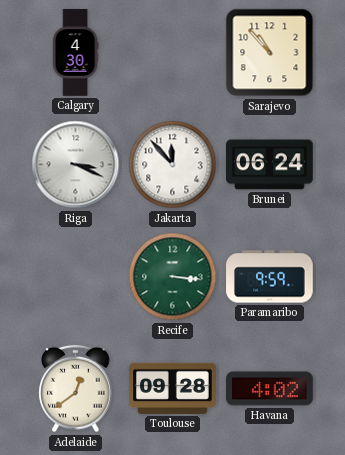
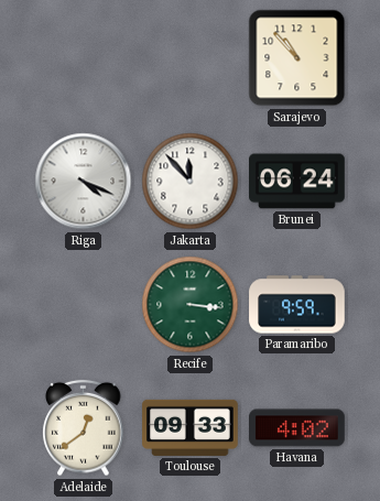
Calgary: 4:30 -> none
Riga: 3:19 -> 4:19
Toulouse: 09:28 -> 09:33
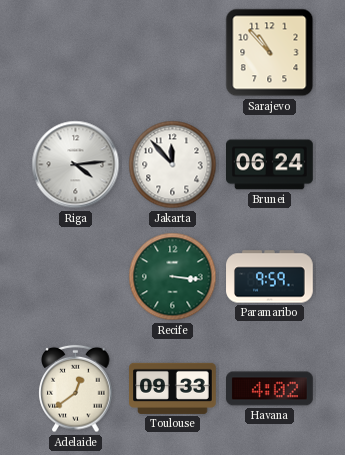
Riga: 4:19 -> 4:14
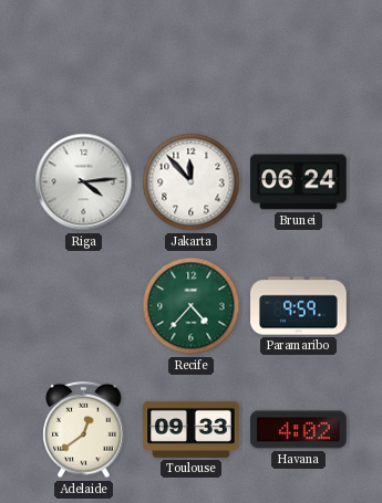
Sarajevo: 10:53 -> none
Recife: 3:16 -> 4:37
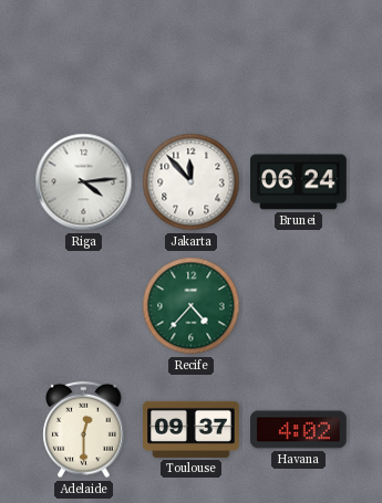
Paramaribo: 9:59 -> none
Adelaide: 12:39 -> 12:30
Toulouse: 09:33 -> 09:37
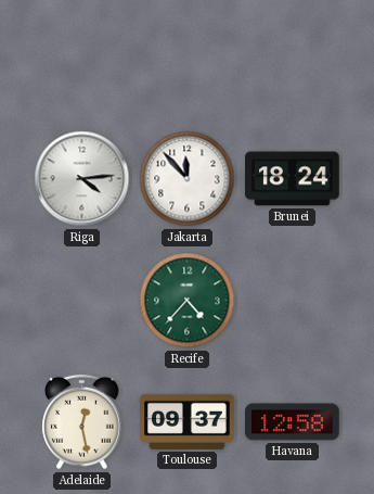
Brunei: 06:24 -> 18:24
Adelaide: 12:30 -> 12:28
Havana: 4:02 -> 12:58
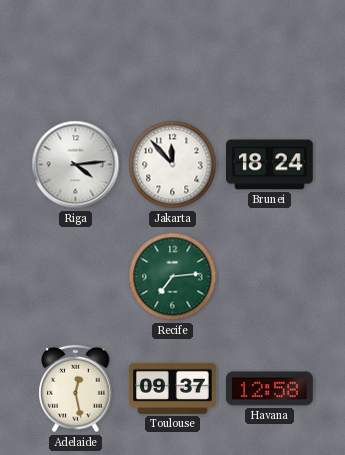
Recife: 4:37 -> 7:14
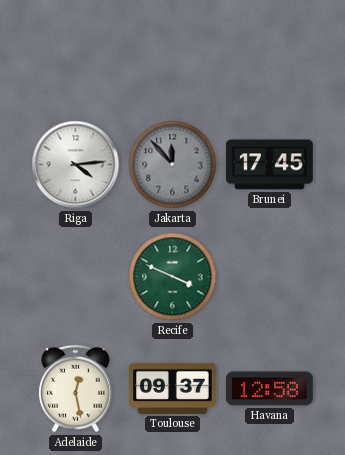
Jakarta dial: white -> grey
Brunei: 18:24 -> 17:45
Recife: 7:14 -> 3:49
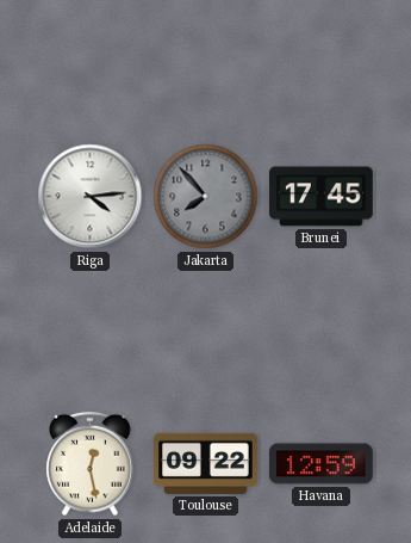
Jakarta: 11:53 -> 7:53
Recife: 3:49 -> none
Toulouse: 09:37 -> 09:22
Havana: 12:58 -> 12:59
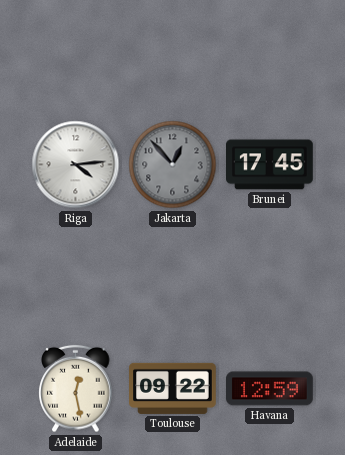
Jakarta: 7:53 -> 12:53
